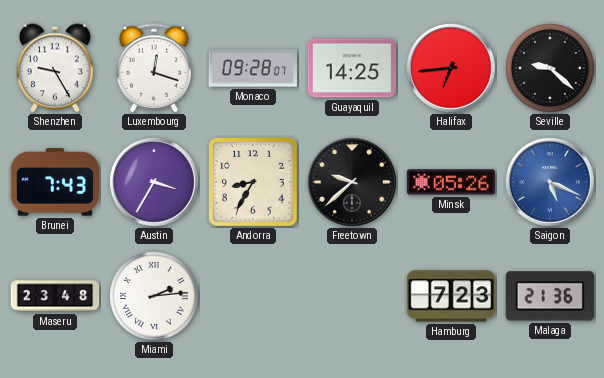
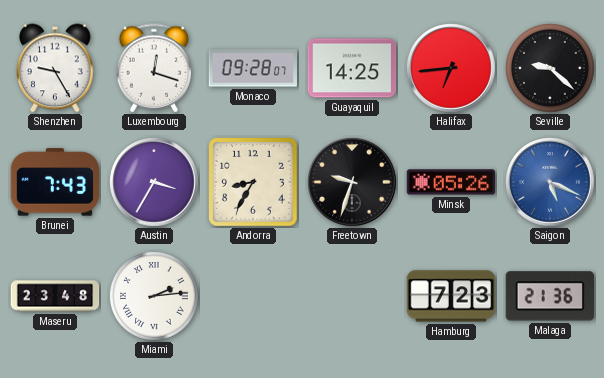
Freetown: 9:38 -> 9:33
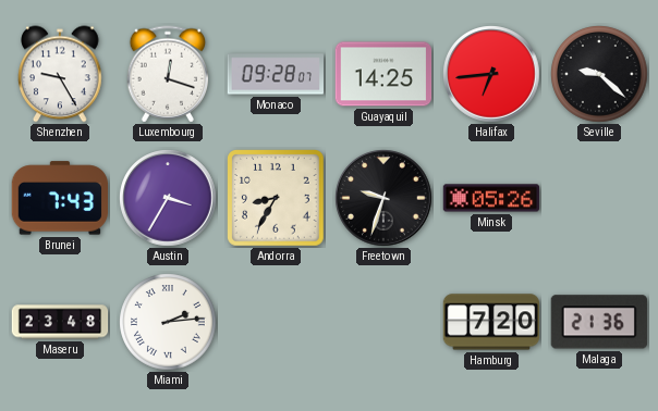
Saigon: 5:19 -> none
Hamburg: 7:23 -> 7:20
